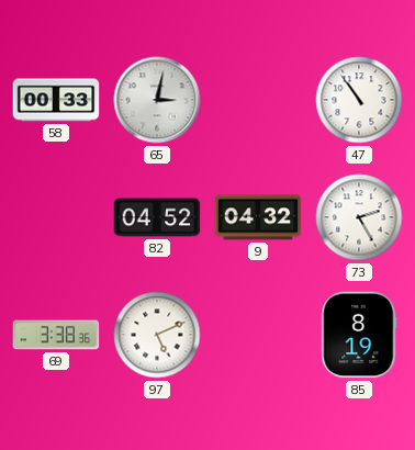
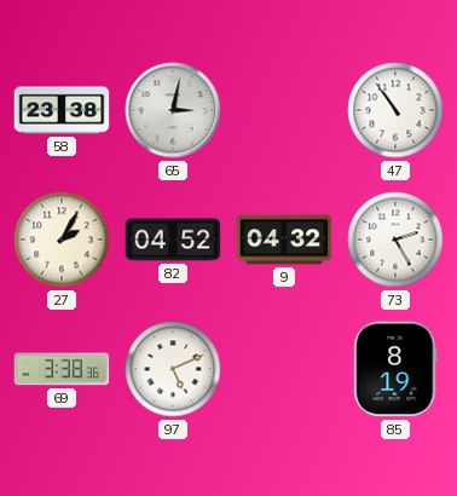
58: 00:33 -> 23:38
27: none -> 2:05
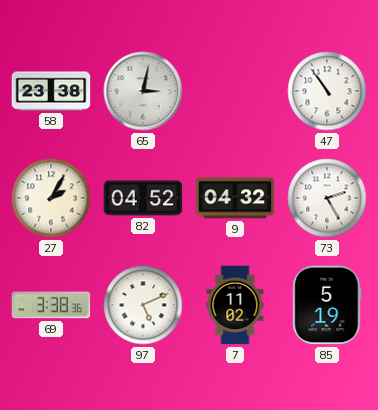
7: none -> 11:02
85: 8:19 -> 5:19
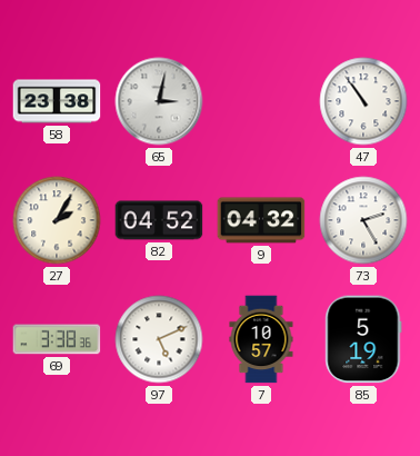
7: 11:02 -> 10:57
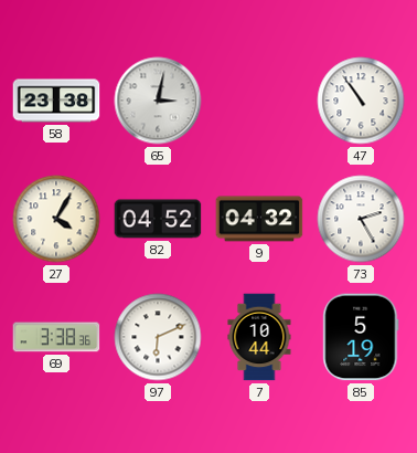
27: 2:05 -> 4:05
97: 5:11 -> 6:11
7: 10:57 -> 10:44
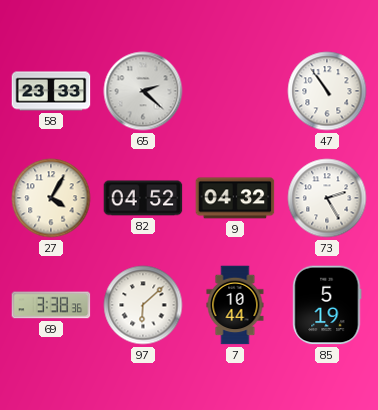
58: 23:38 -> 23:33
65: 3:02 -> 2:22
97: 6:11 -> 6:08
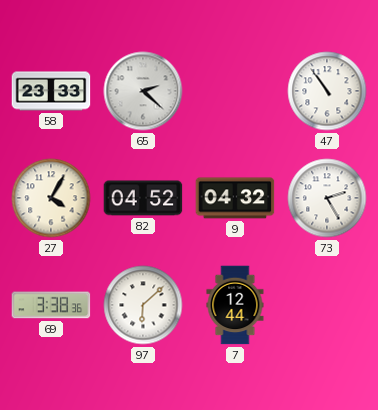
7: 10:44 -> 12:44
85: 5:19 -> none
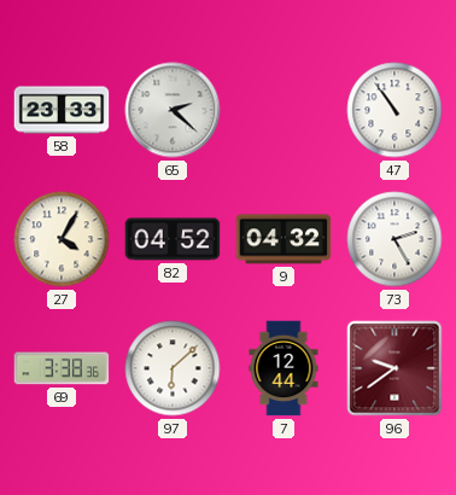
96: none -> 9:39
